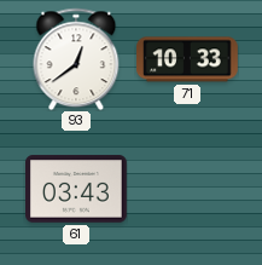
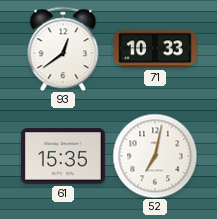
61: 03:43 -> 15:35
52: none -> 7:02
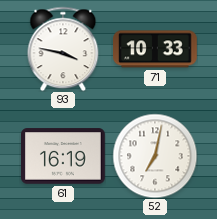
93: 12:39 -> 3:47
61: 15:35 -> 16:19
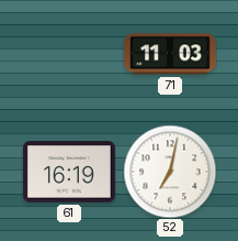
93: 3:47 -> none
71: 10:33 -> 11:03
